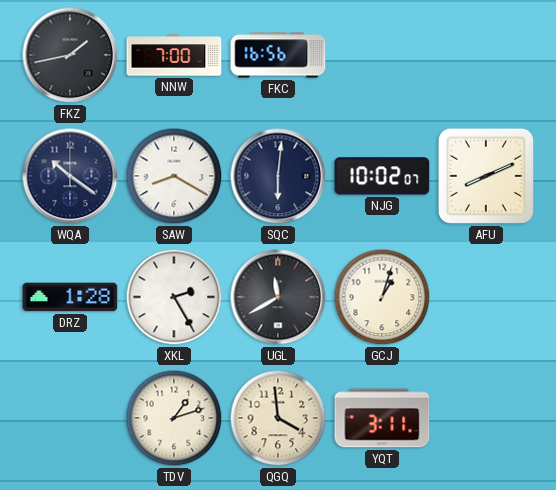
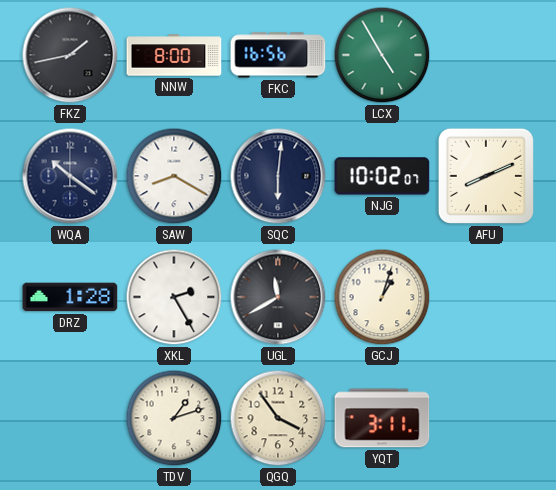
NNW: 7:00 -> 8:00
LCX: none -> 4:55
QGQ: 3:59 -> 3:54
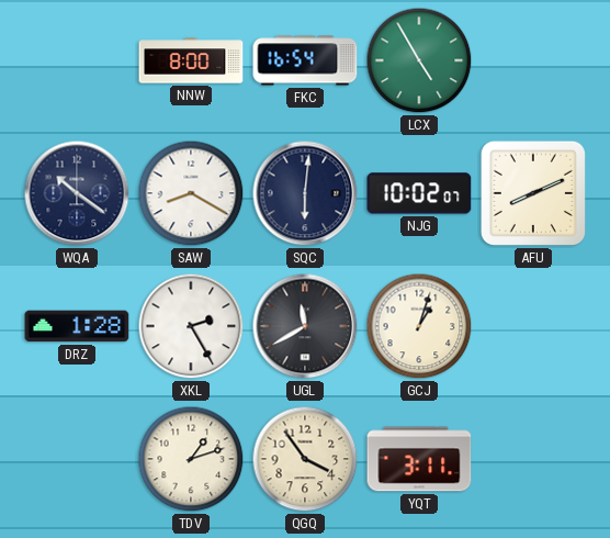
FKZ: 1:43 -> none
FKC: 16:56 -> 16:54
